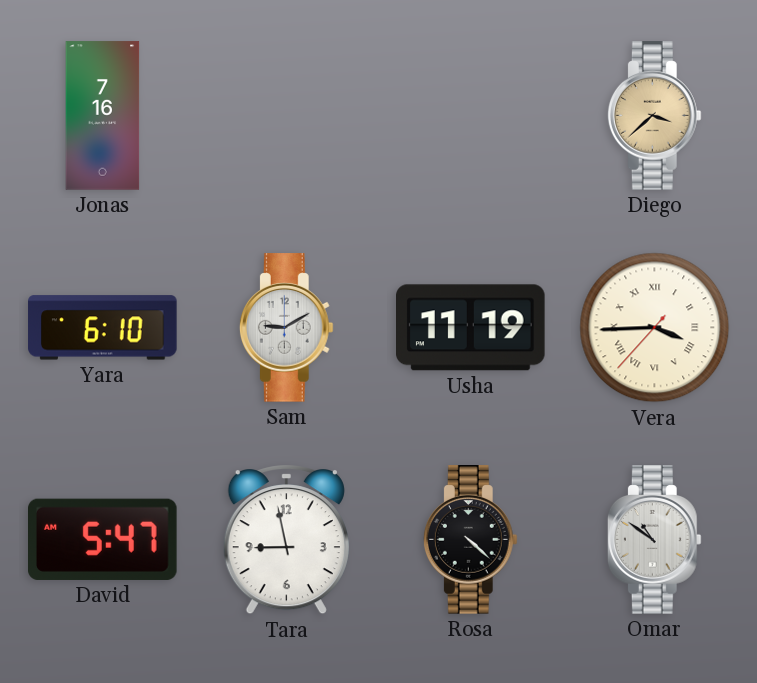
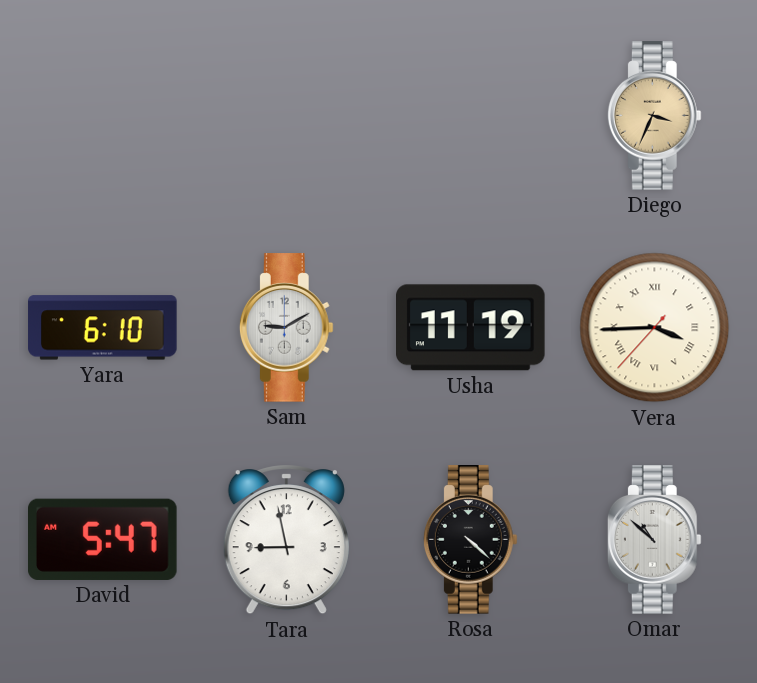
Jonas: 7:16 -> none
Diego: 3:38 -> 3:34
Omar: 10:51 -> 10:52
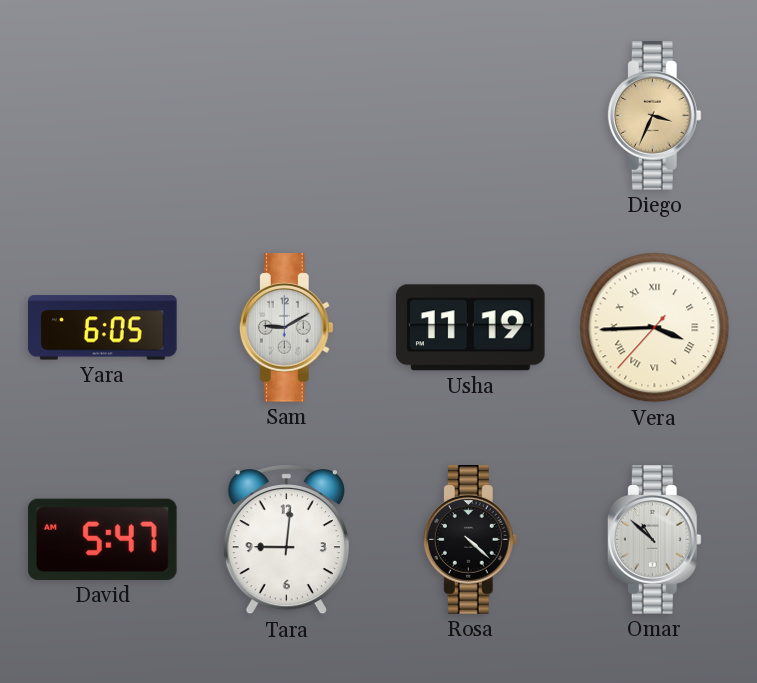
Yara: 6:10 -> 6:05
Tara: 8:58 -> 9:01
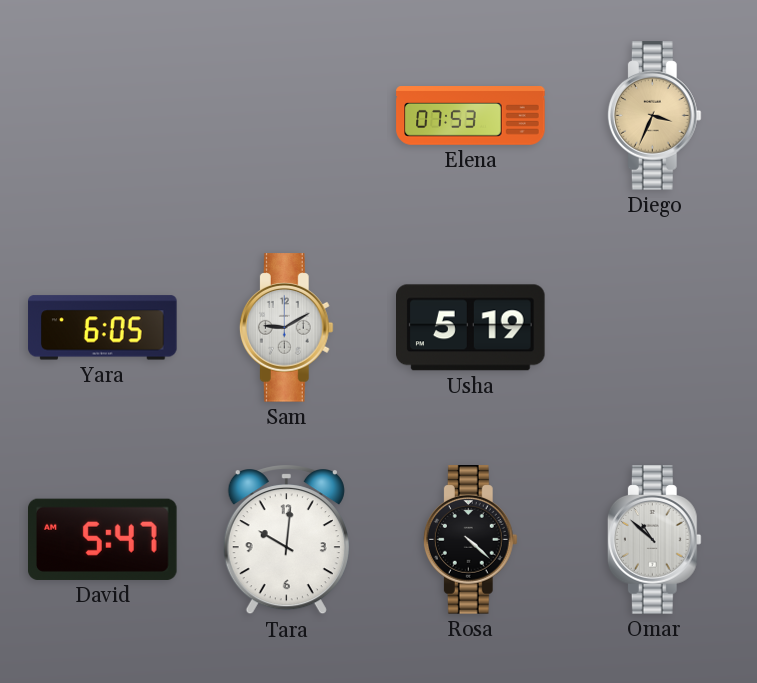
Elena: none -> 07:53
Usha: 11:19 -> 5:19
Vera: 3:44 -> none
Tara: 9:01 -> 10:01
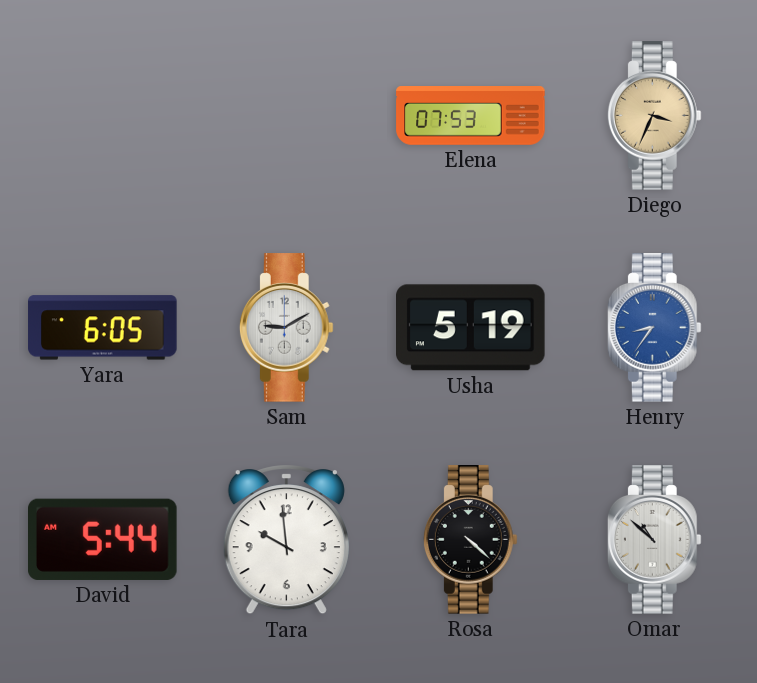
Henry: none -> 8:36
David: 5:47 -> 5:44
Tara: 10:01 -> 9:59
